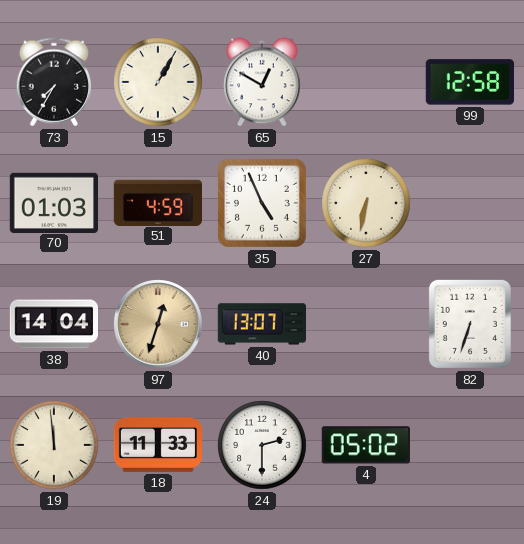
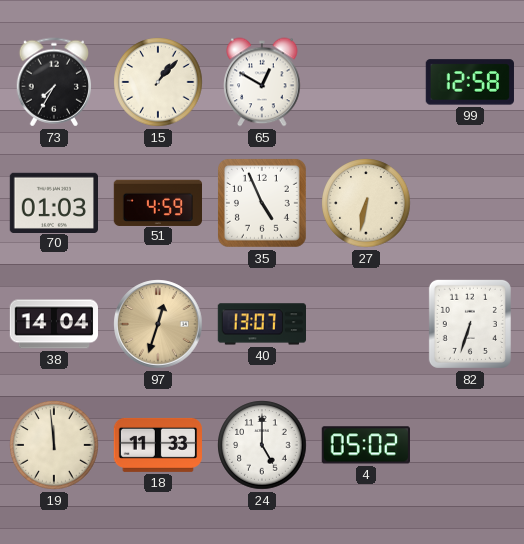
15: 1:05 -> 1:07
24: 2:30 -> 5:00
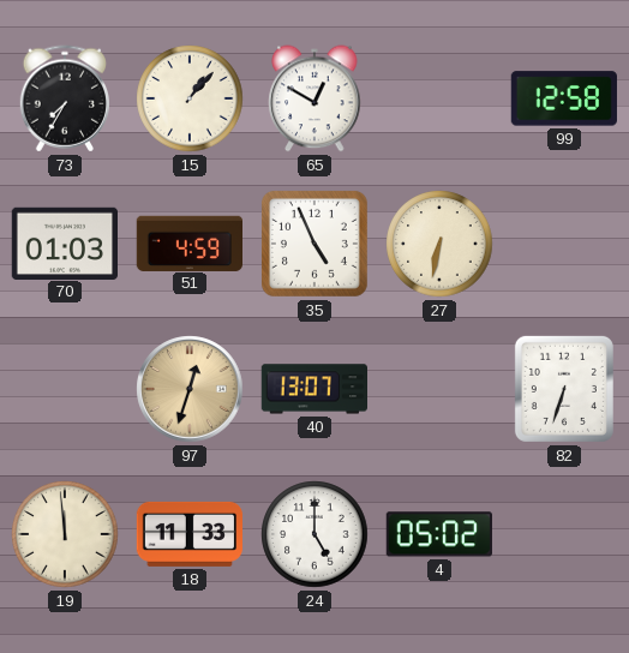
38: 14:04 -> none
